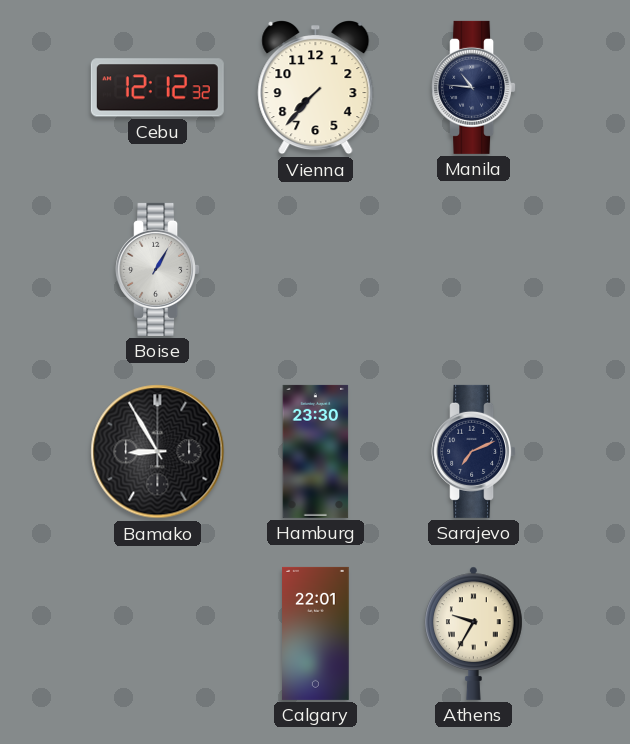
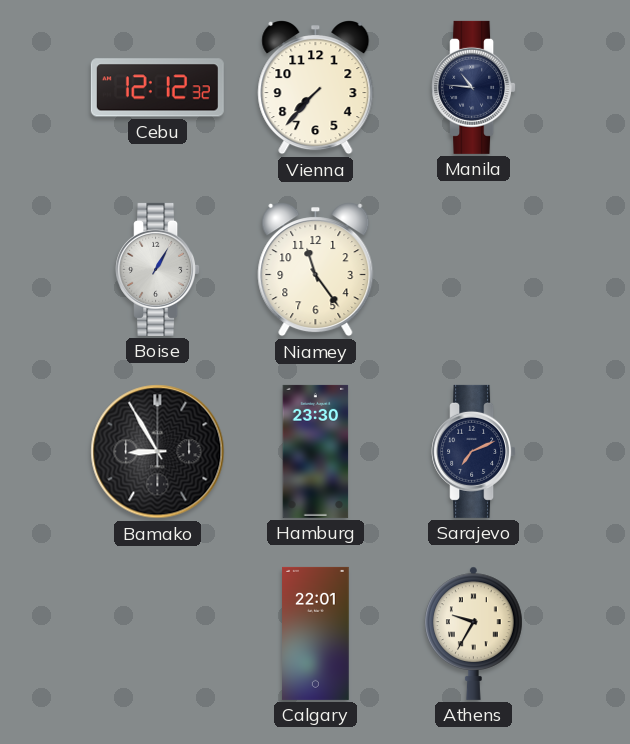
Niamey: none -> 11:24
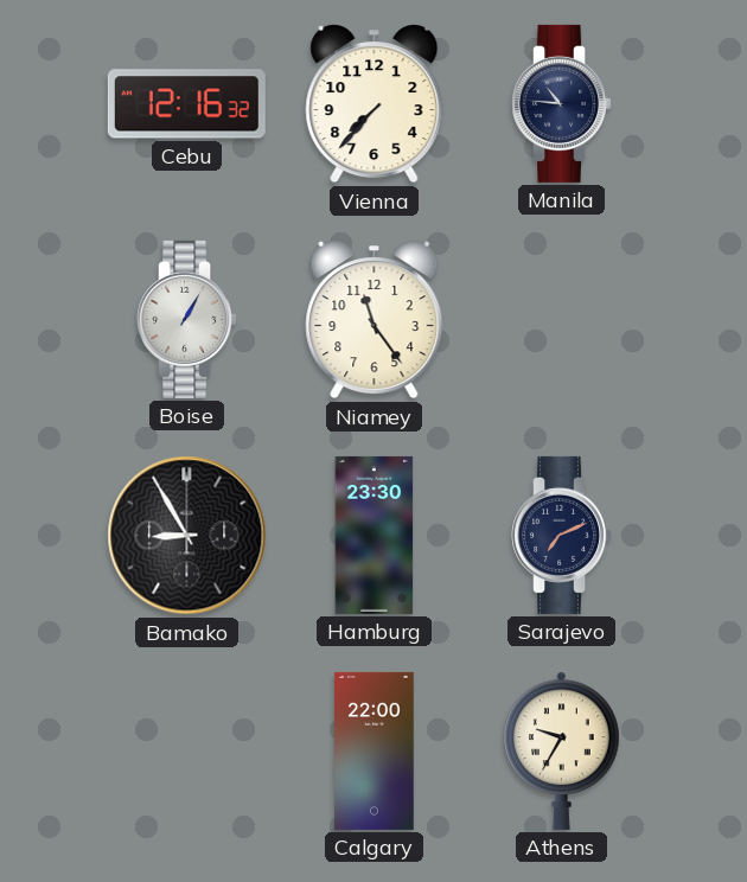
Cebu: 12:12 -> 12:16
Calgary: 22:01 -> 22:00
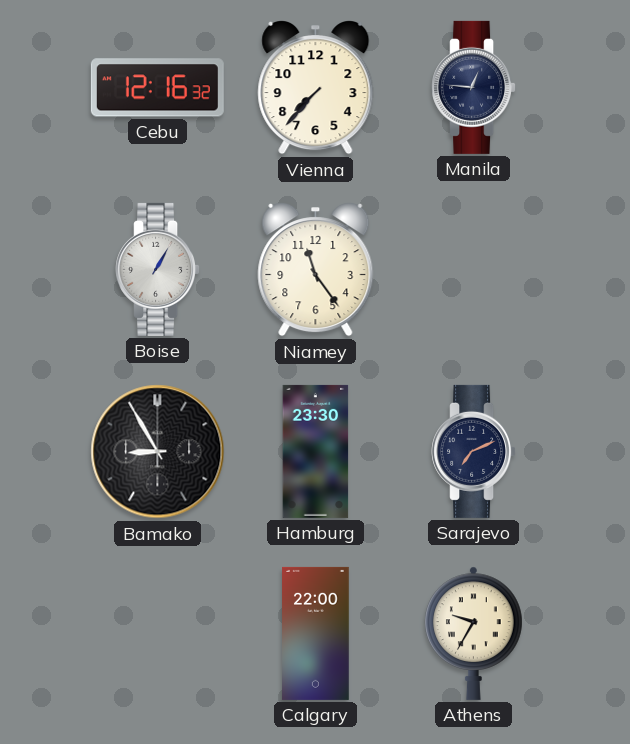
Manila: 10:46 -> 12:46
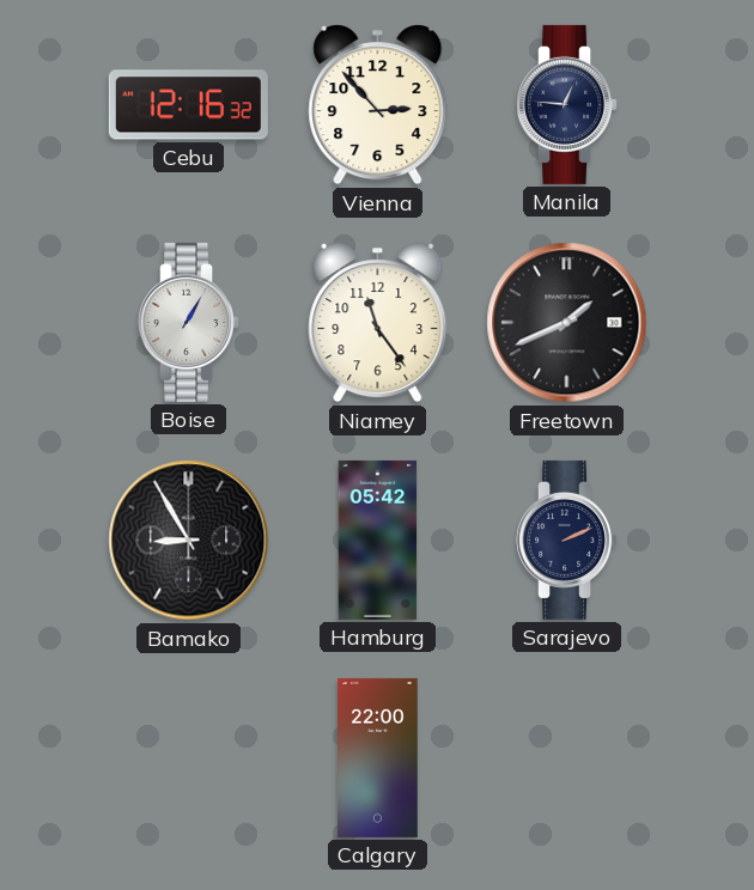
Vienna: 7:37 -> 2:53
Freetown: none -> 1:41
Hamburg: 23:30 -> 05:42
Sarajevo: 7:11 -> 2:11
Athens: 9:35 -> none
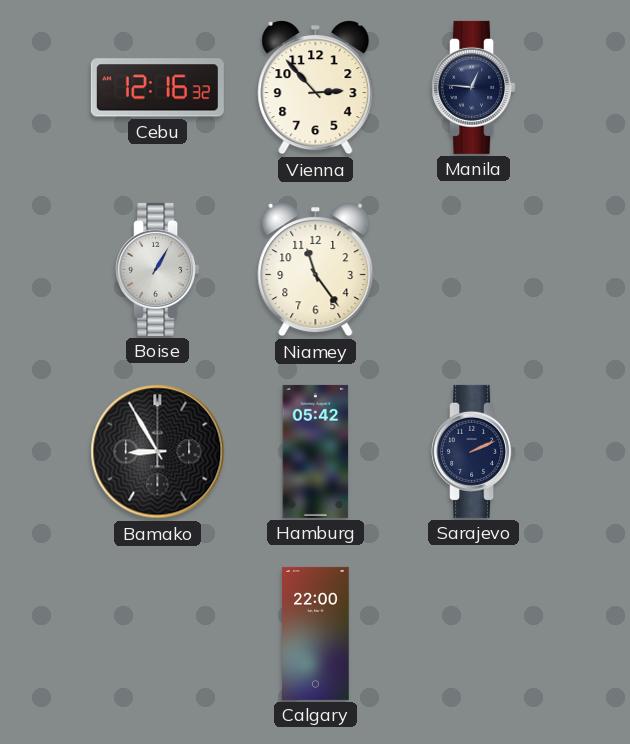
Freetown: 1:41 -> none
